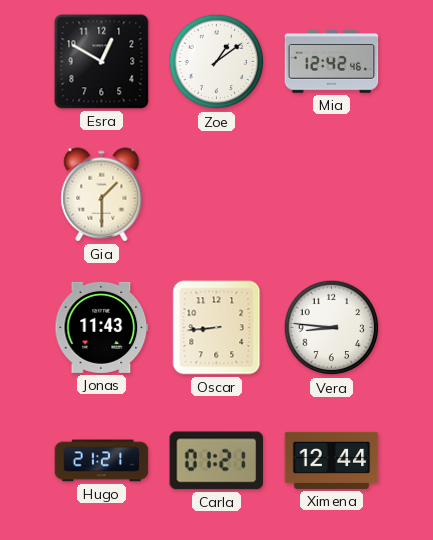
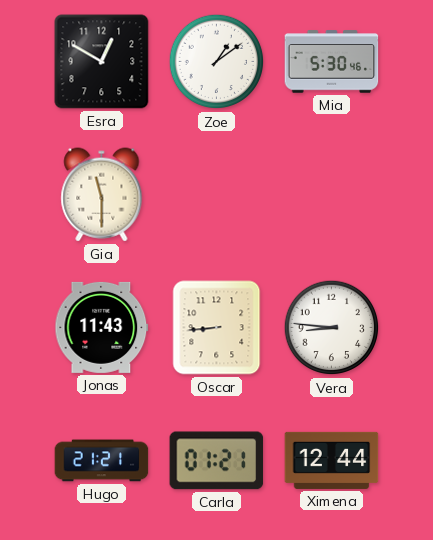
Mia: 12:42 -> 5:30
Gia: 1:30 -> 11:30
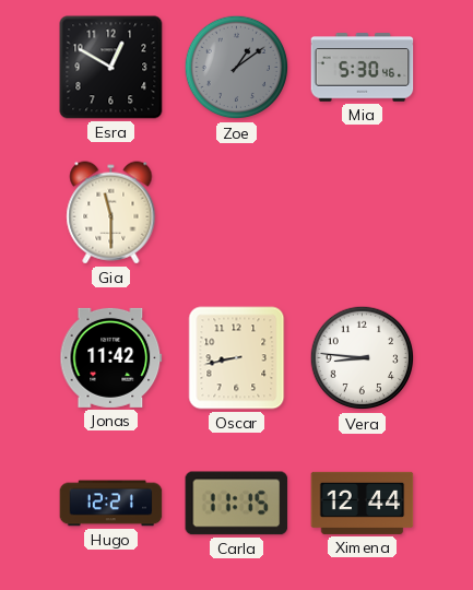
Zoe dial: white -> grey
Jonas: 11:43 -> 11:42
Oscar: 8:44 -> 8:43
Hugo: 21:21 -> 12:21
Carla: 01:21 -> 11:15
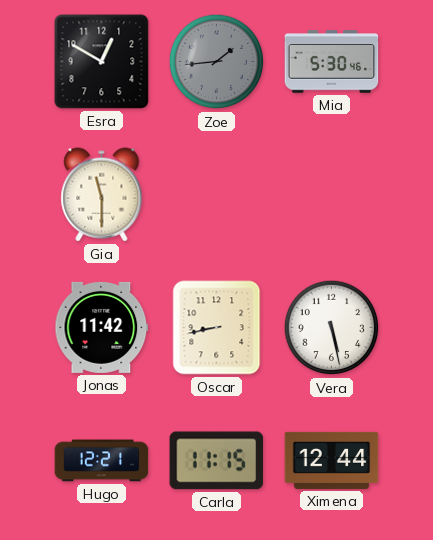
Zoe: 1:09 -> 1:44
Vera: 8:46 -> 5:28
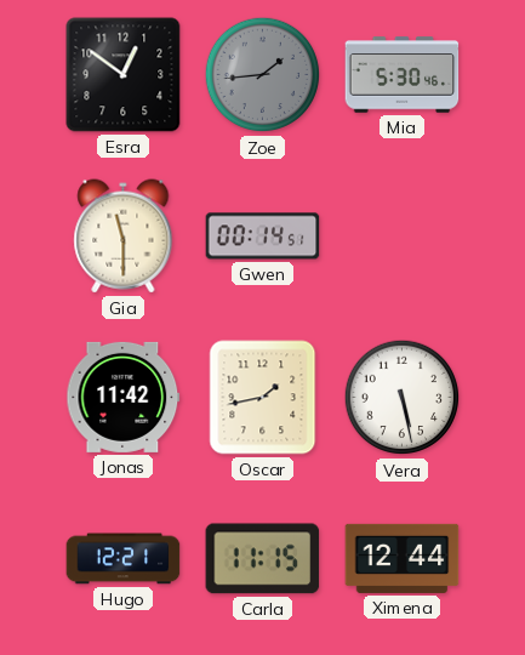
Esra: 12:50 -> 12:51
Gwen: none -> 00:14
Oscar: 8:43 -> 1:43
